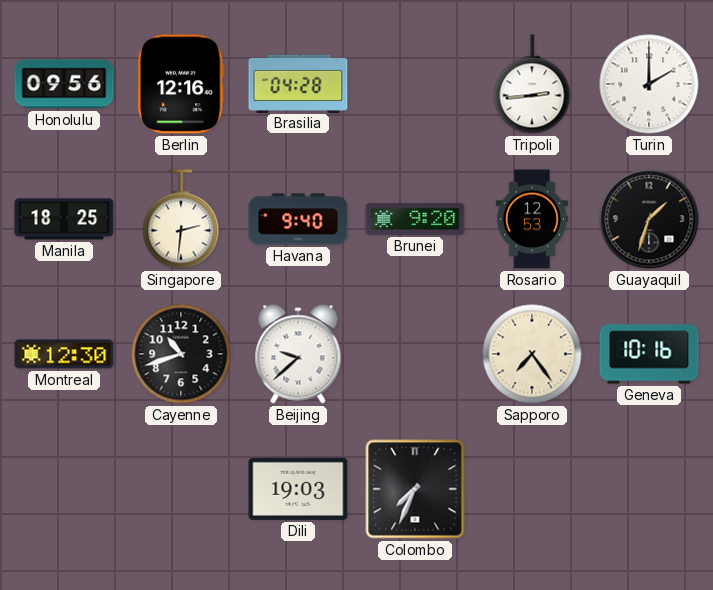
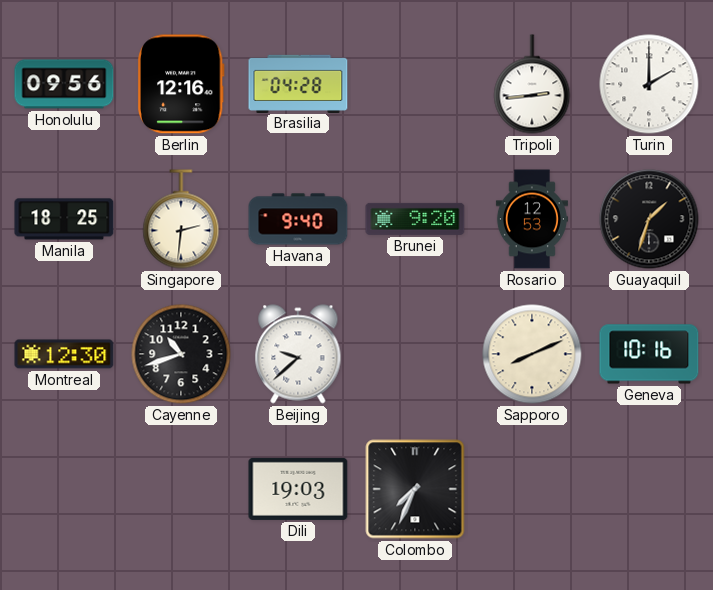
Sapporo: 7:24 -> 8:11
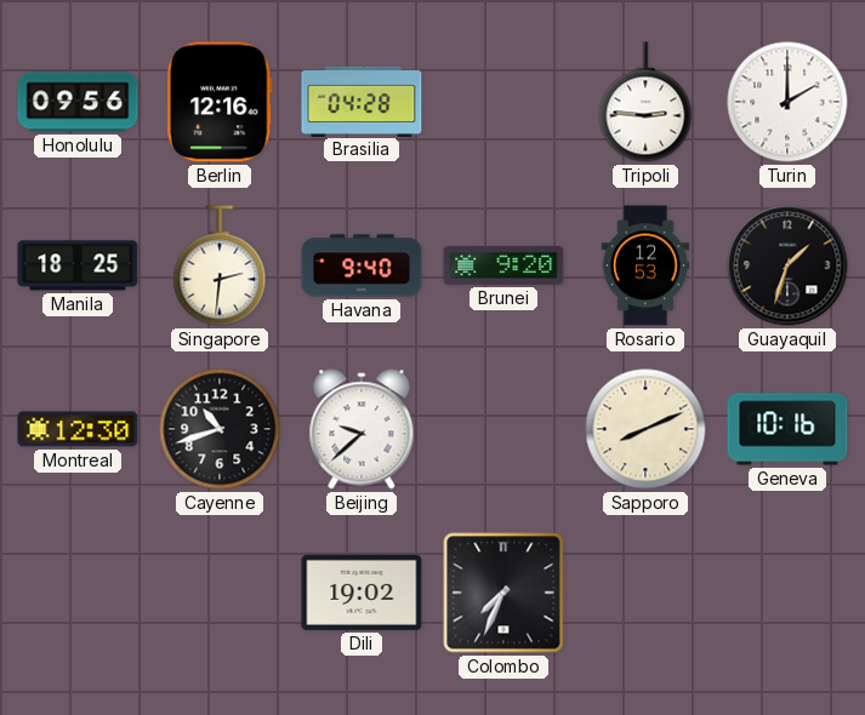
Tripoli: 2:44 -> 2:46
Dili: 19:03 -> 19:02
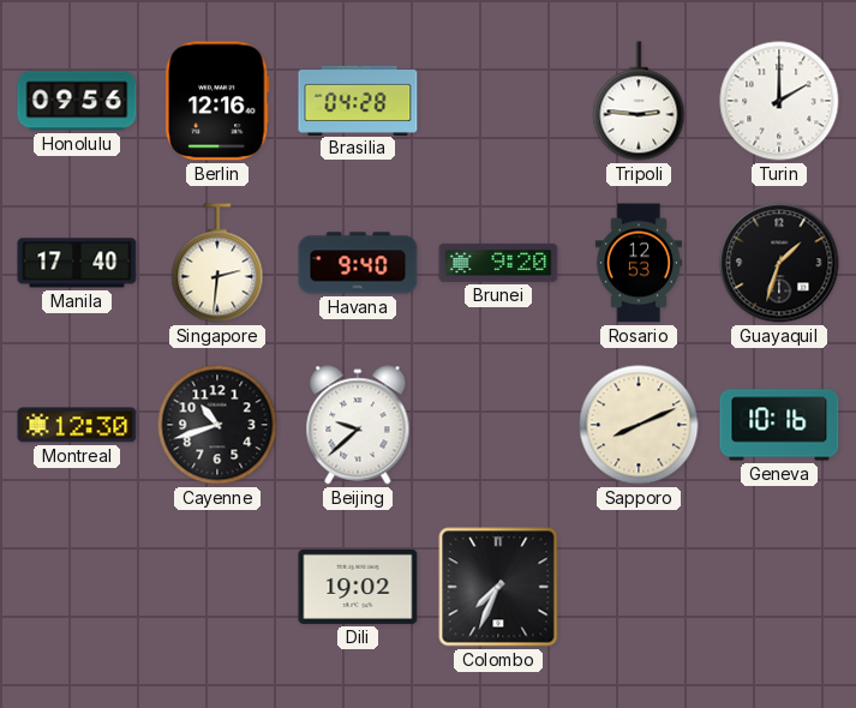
Manila: 18:25 -> 17:40
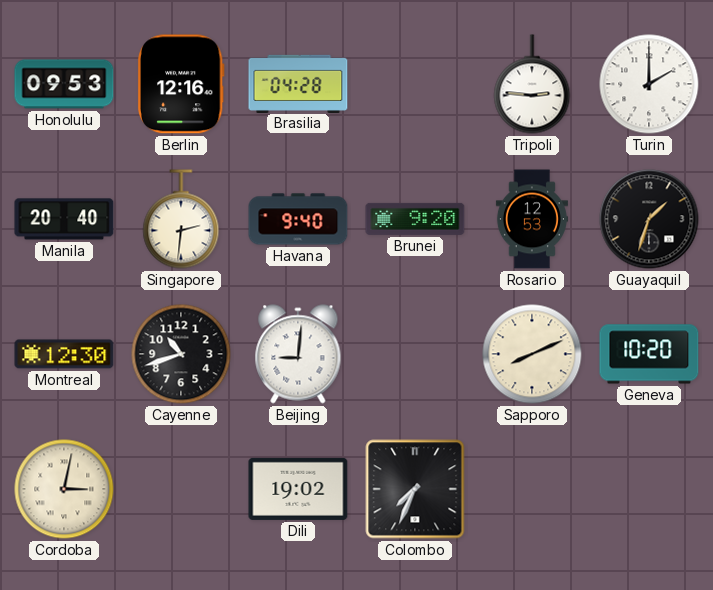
Honolulu: 09:56 -> 09:53
Manila: 17:40 -> 20:40
Beijing: 9:38 -> 9:01
Geneva: 10:16 -> 10:20
Cordoba: none -> 3:02
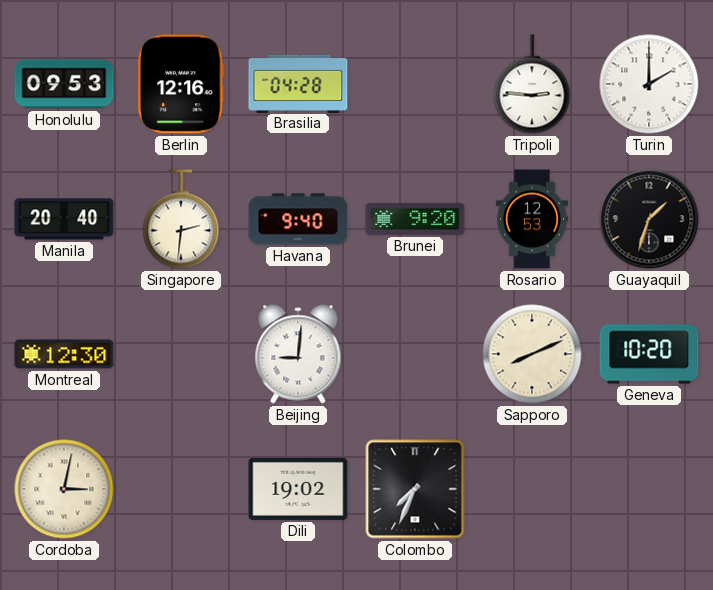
Cayenne: 10:42 -> none
